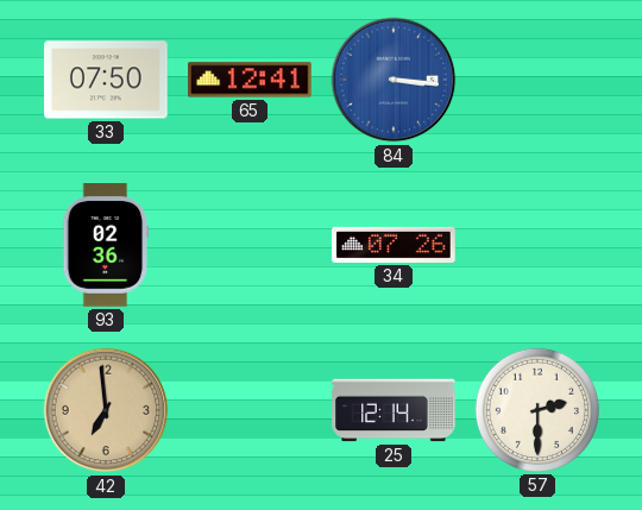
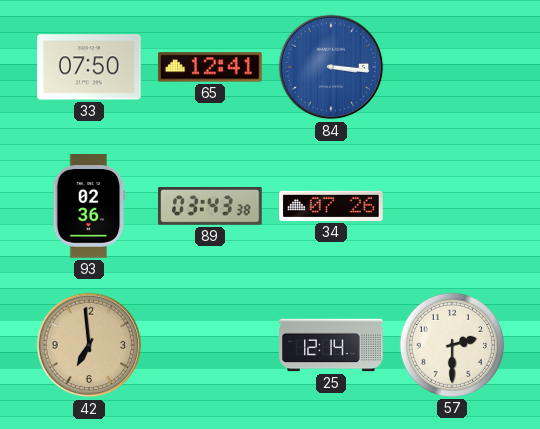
89: none -> 03:43
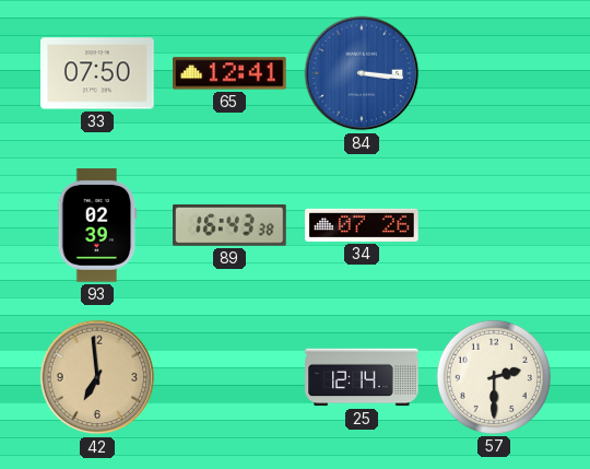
93: 02:36 -> 02:39
89: 03:43 -> 16:43
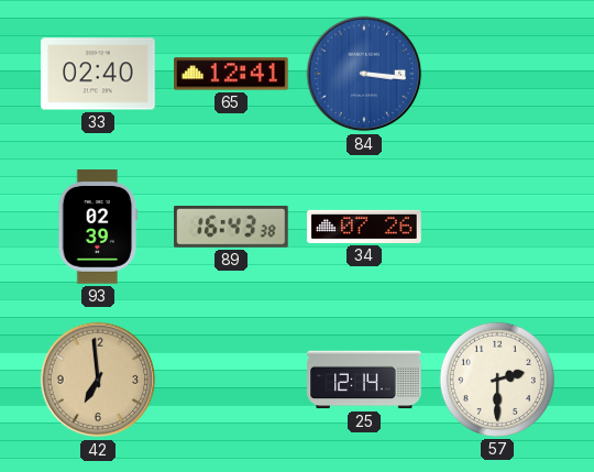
33: 07:50 -> 02:40
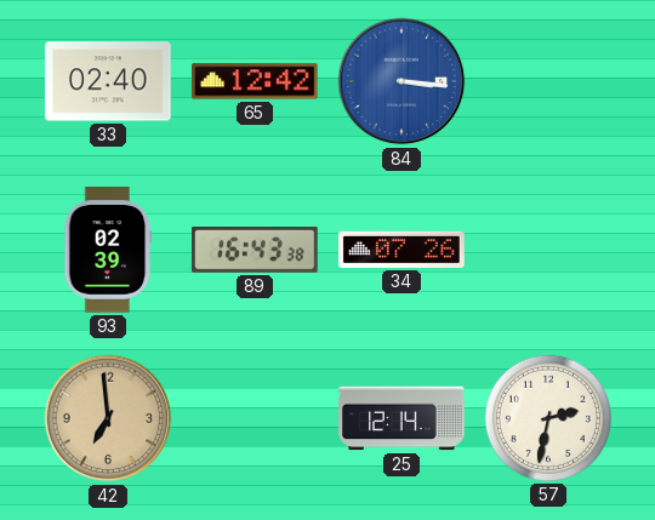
65: 12:41 -> 12:42
57: 2:30 -> 2:32
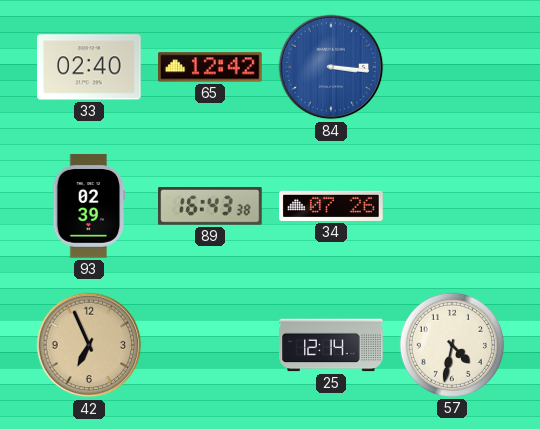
42: 6:59 -> 6:56
57: 2:32 -> 4:32
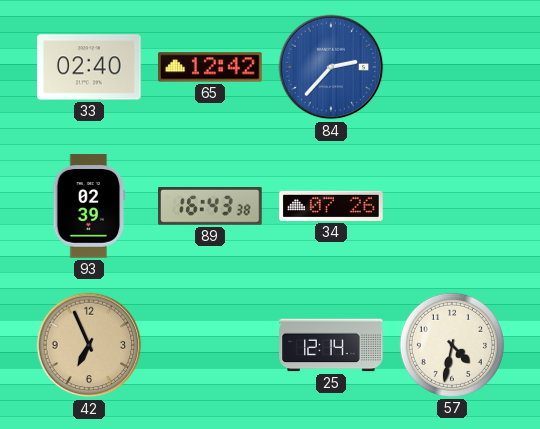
84: 3:16 -> 2:37
